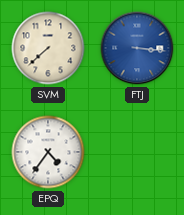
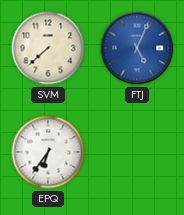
FTJ: 3:16 -> 5:04
EPQ: 4:36 -> 6:36
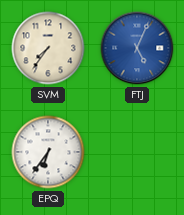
SVM: 7:38 -> 7:36
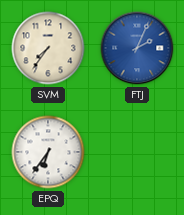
FTJ: 5:04 -> 2:04
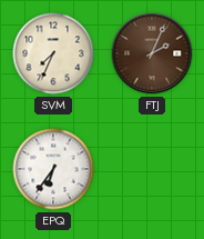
SVM: 7:36 -> 7:34
FTJ dial: blue -> brown
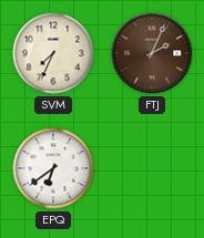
EPQ: 6:36 -> 6:39
